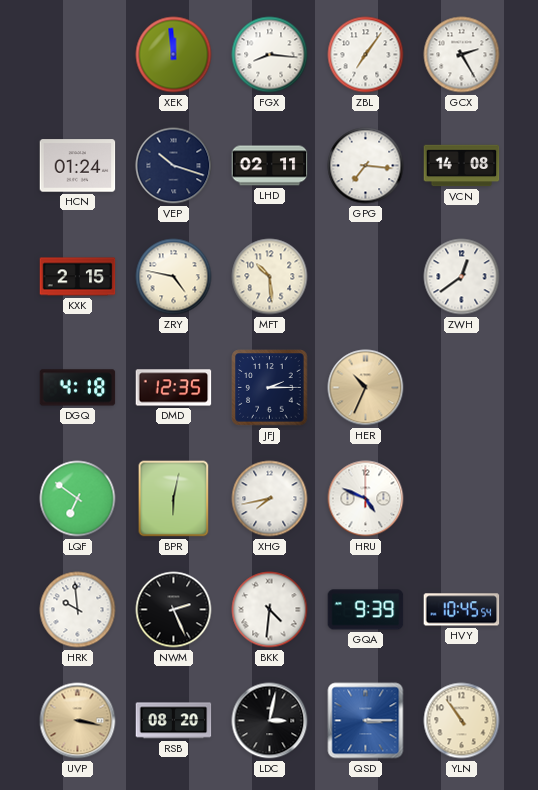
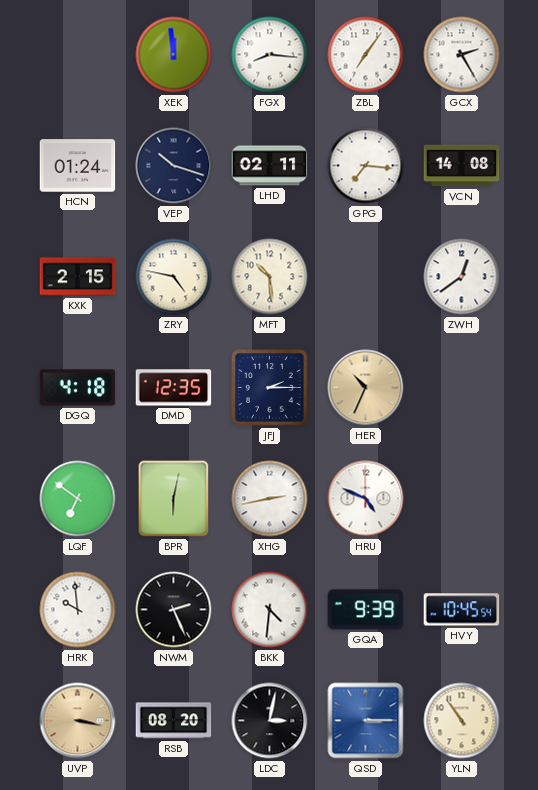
XHG: 7:43 -> 2:43
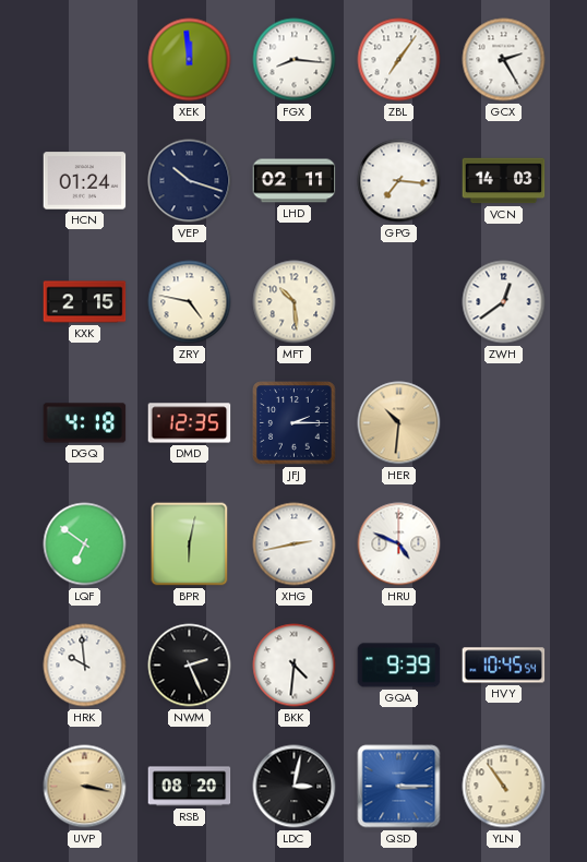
VCN: 14:08 -> 14:03
HER: 10:34 -> 10:31
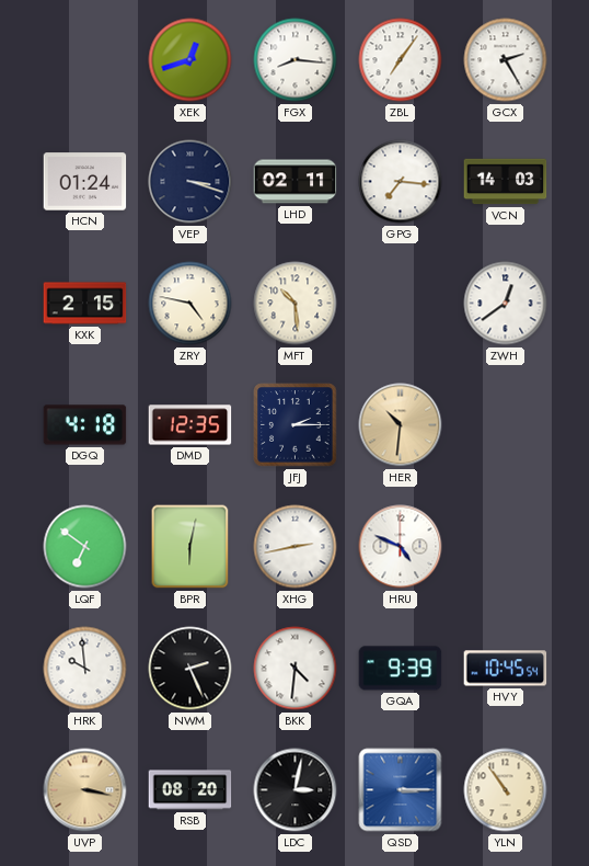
XEK: 11:59 -> 12:42
VEP: 10:18 -> 3:18
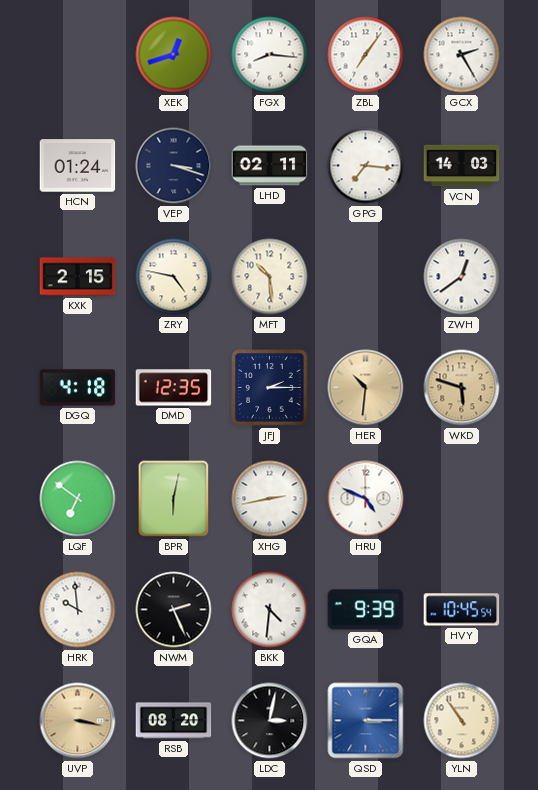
WKD: none -> 5:48
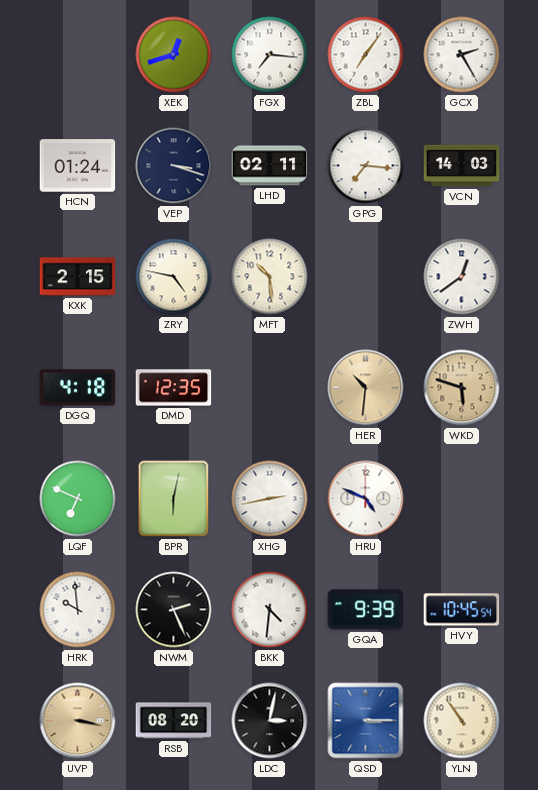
FGX: 8:16 -> 7:16
JFJ: 2:15 -> none
LQF: 6:51 -> 6:49
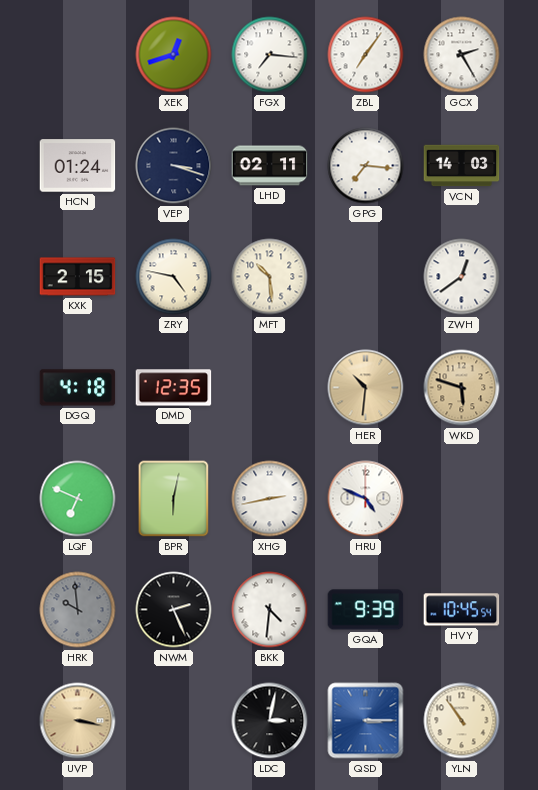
HRK dial: white -> grey
RSB: 08:20 -> none
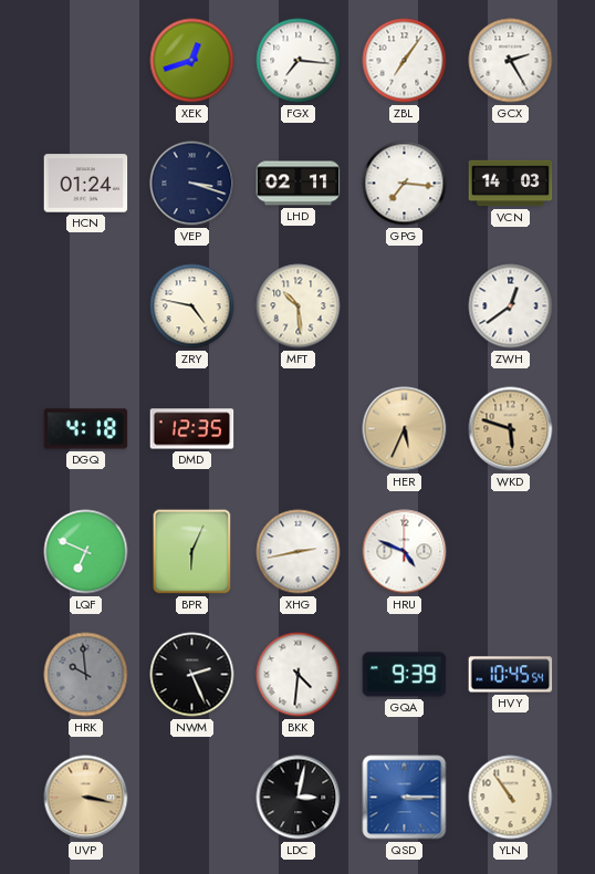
KXK: 2:15 -> none
HER: 10:31 -> 5:34
BPR: 6:02 -> 6:04
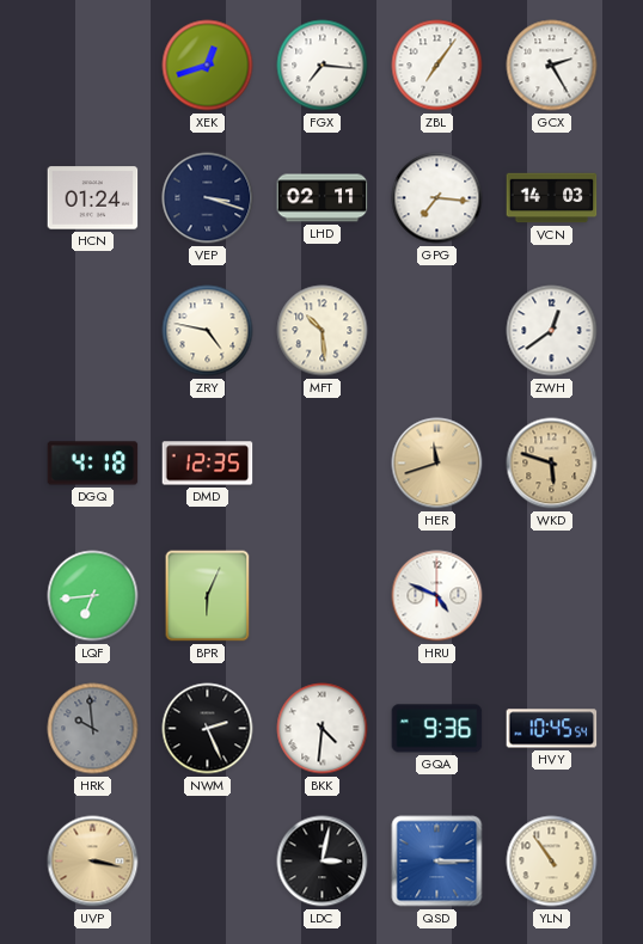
HER: 5:34 -> 11:42
LQF: 6:49 -> 6:44
XHG: 2:43 -> none
GQA: 9:39 -> 9:36
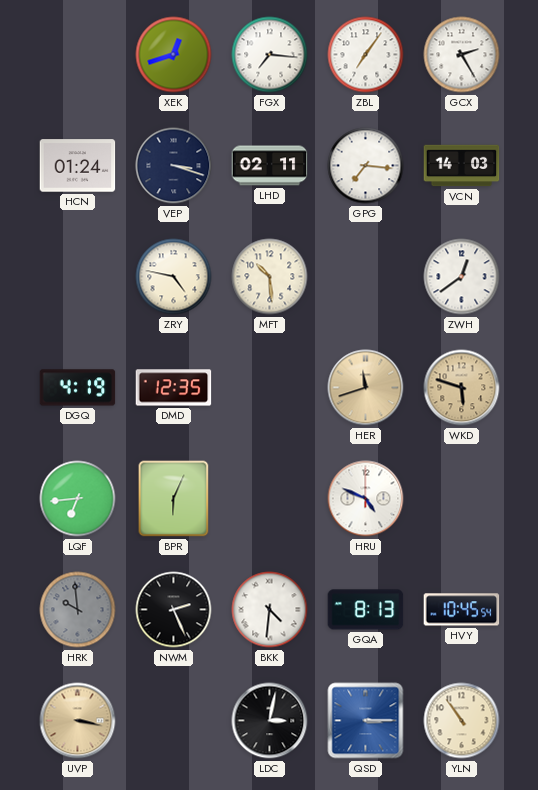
DGQ: 4:18 -> 4:19
GQA: 9:36 -> 8:13
